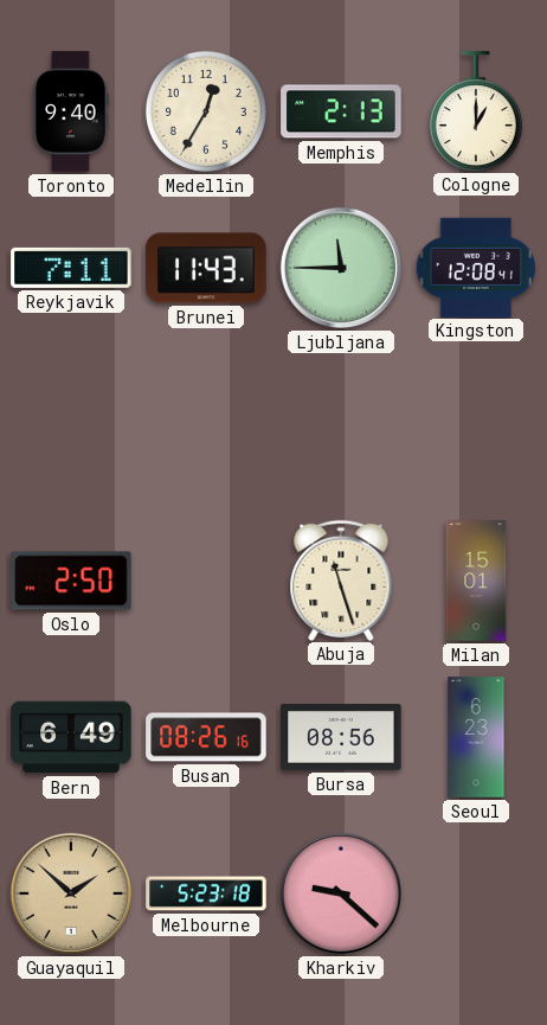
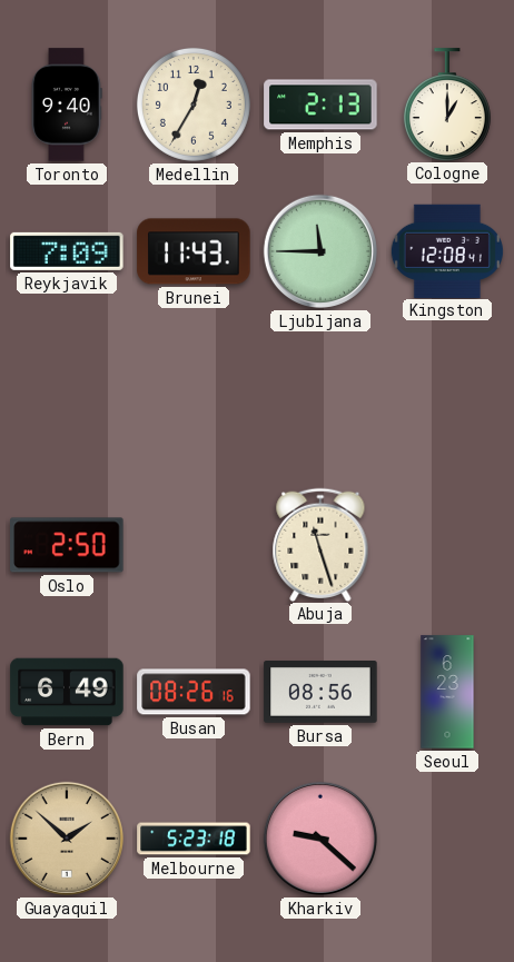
Reykjavik: 7:11 -> 7:09
Milan: 15:01 -> none
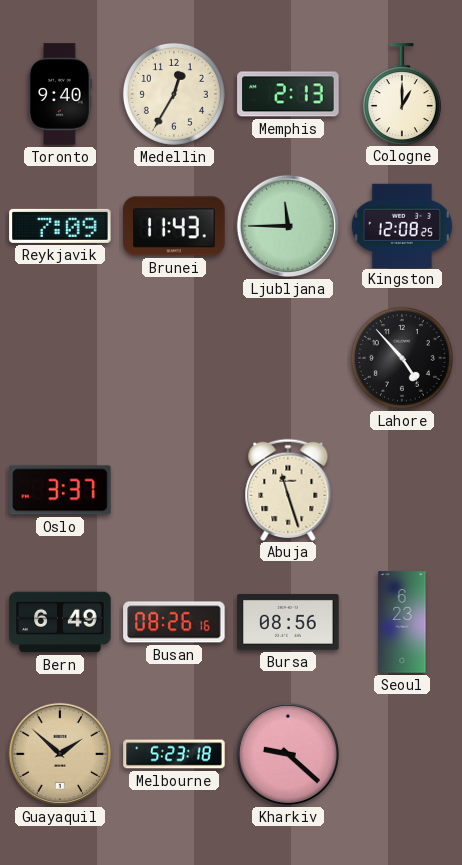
Kingston: 12:08:41 -> 12:08:25
Lahore: none -> 4:53
Oslo: 2:50 -> 3:37
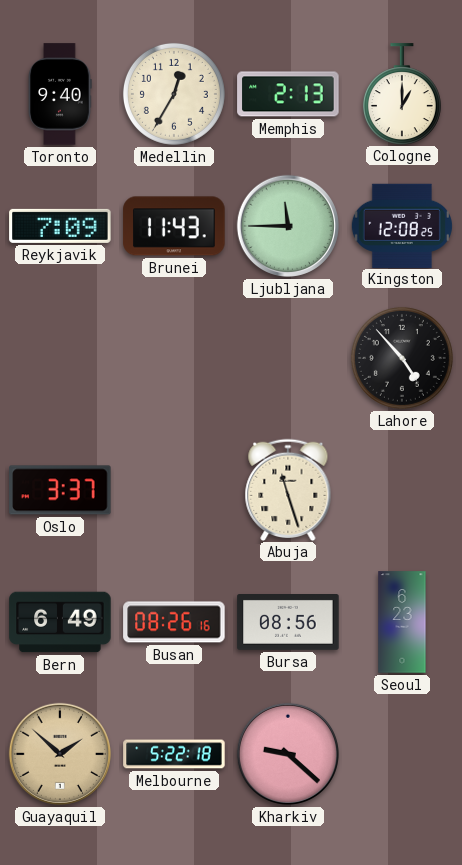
Melbourne: 5:23 -> 5:22
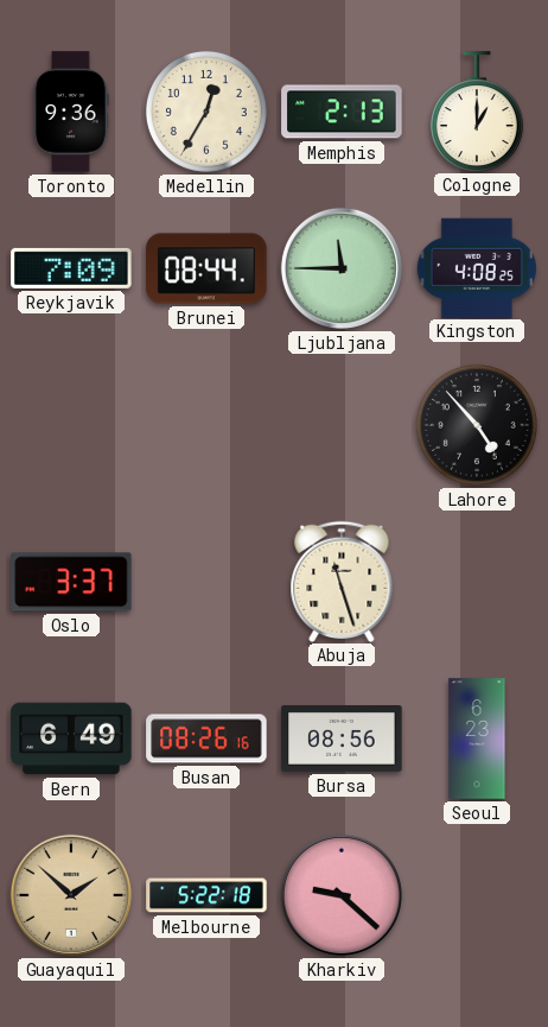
Toronto: 9:40 -> 9:36
Brunei: 11:43 -> 08:44
Kingston: 12:08 -> 4:08
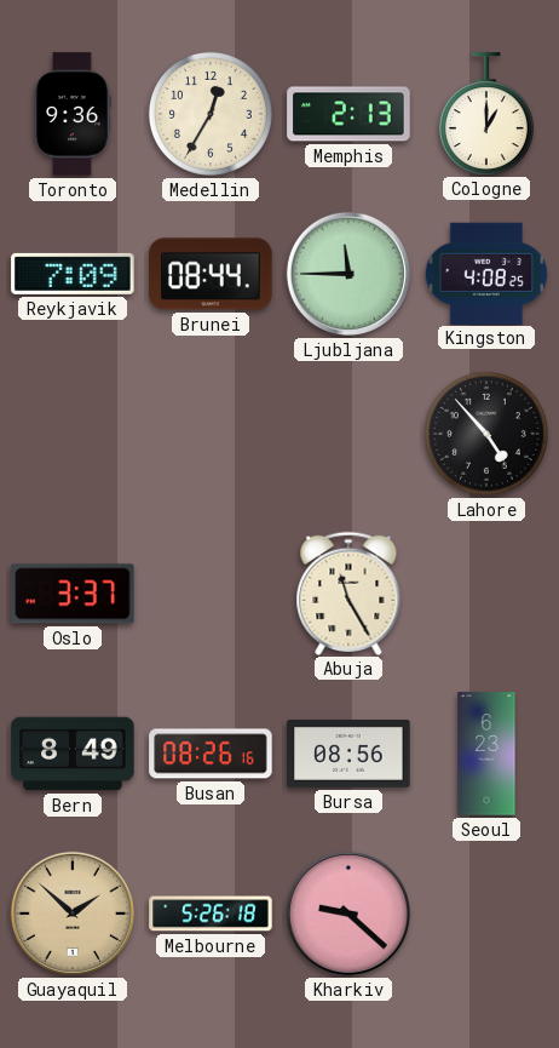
Abuja: 11:27 -> 11:25
Bern: 6:49 -> 8:49
Melbourne: 5:22 -> 5:26
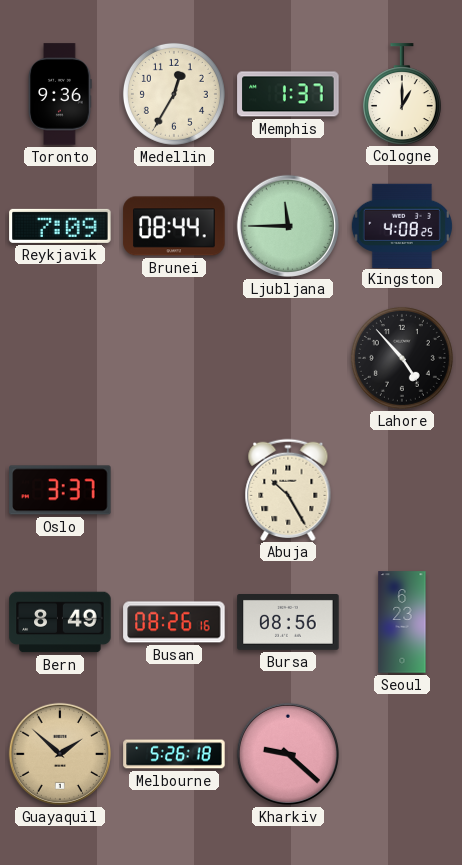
Memphis: 2:13 -> 1:37
Abuja: 11:25 -> 10:25
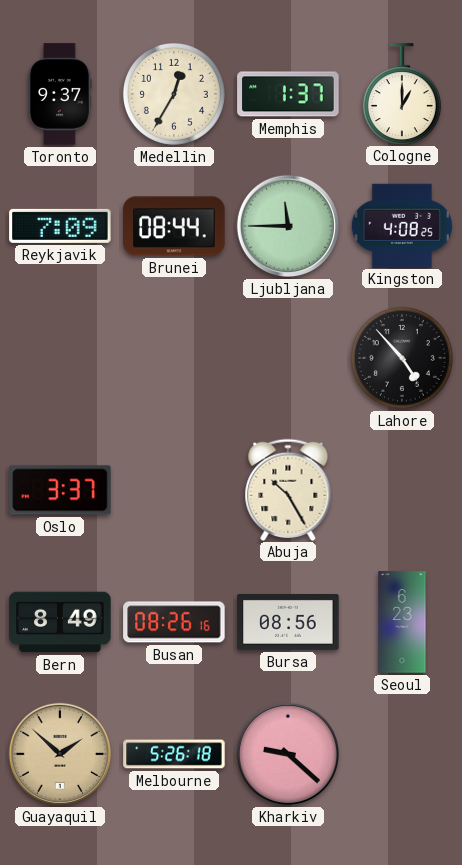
Toronto: 9:36 -> 9:37
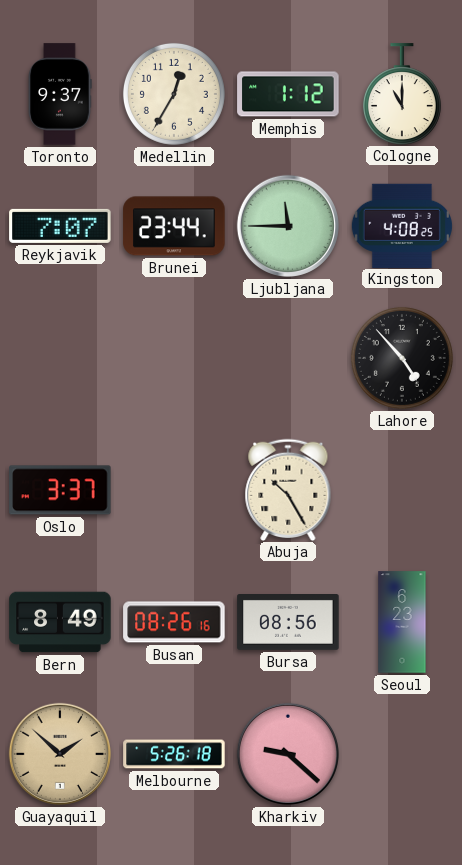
Memphis: 1:37 -> 1:12
Cologne: 1:00 -> 11:00
Reykjavik: 7:09 -> 7:07
Brunei: 08:44 -> 23:44
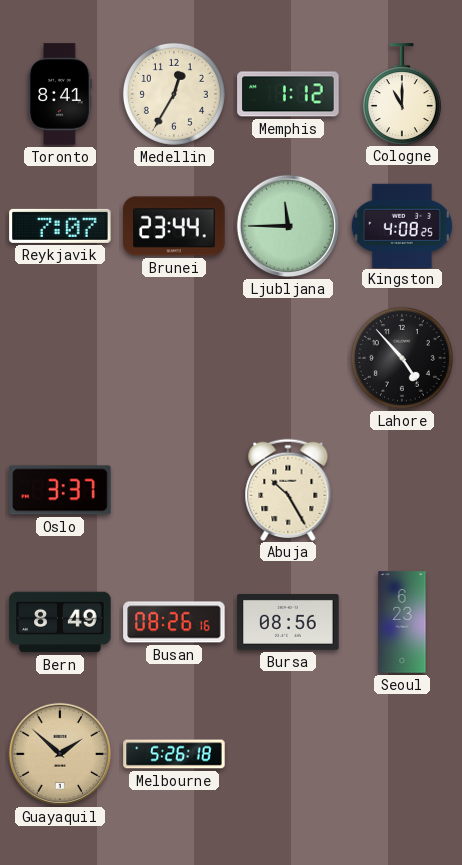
Toronto: 9:37 -> 8:41
Kharkiv: 9:22 -> none
